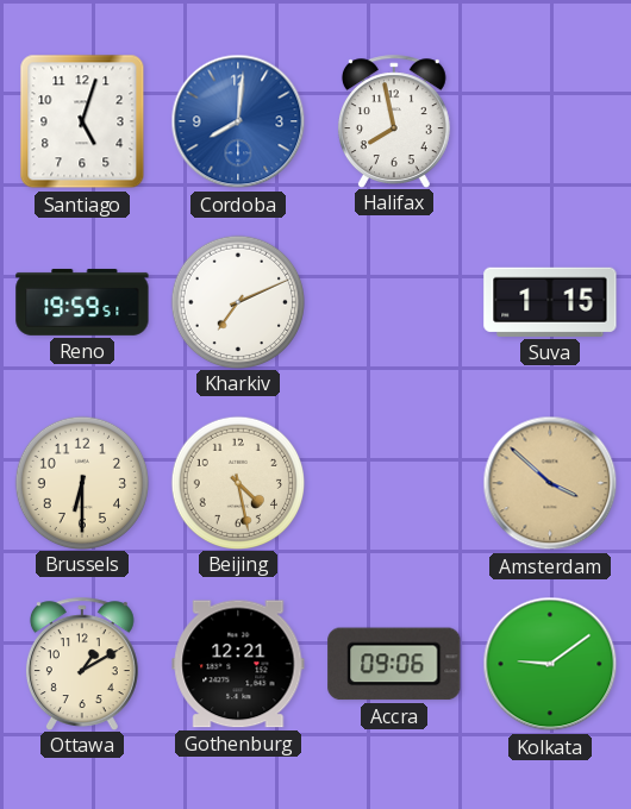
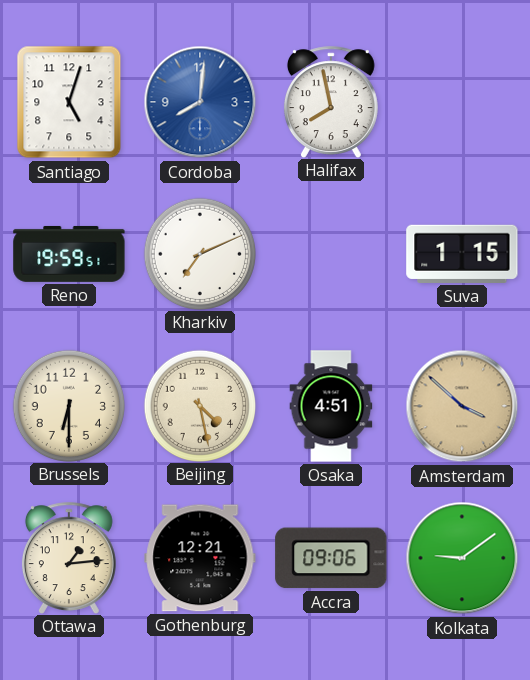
Osaka: none -> 4:51
Ottawa: 1:10 -> 1:14
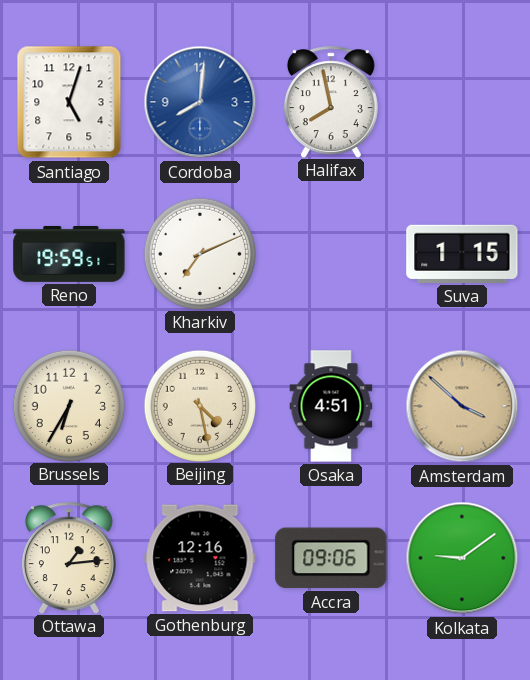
Brussels: 6:30 -> 6:35
Gothenburg: 12:21 -> 12:16
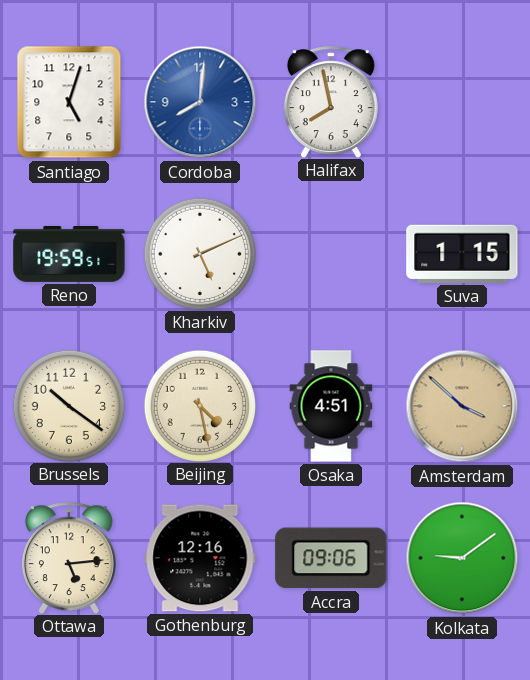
Kharkiv: 7:11 -> 5:11
Brussels: 6:35 -> 10:21
Ottawa: 1:14 -> 5:14
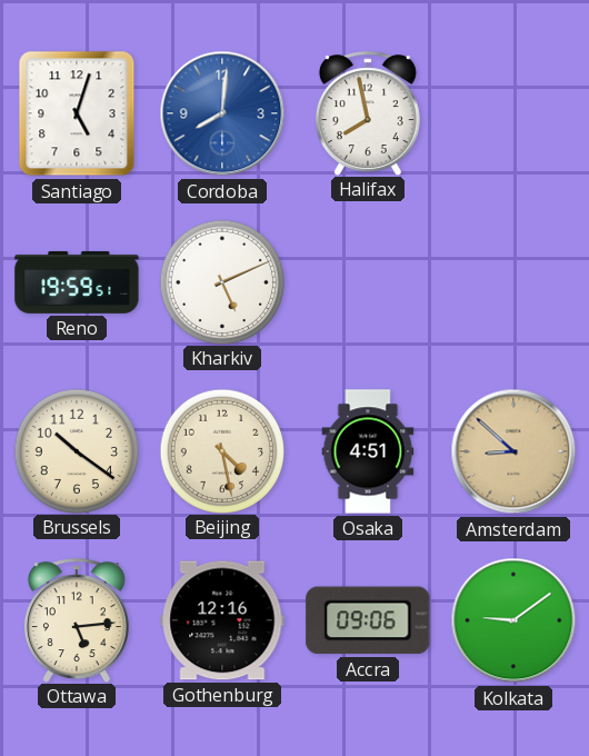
Suva: 1:15 -> none
Amsterdam: 3:52 -> 8:52
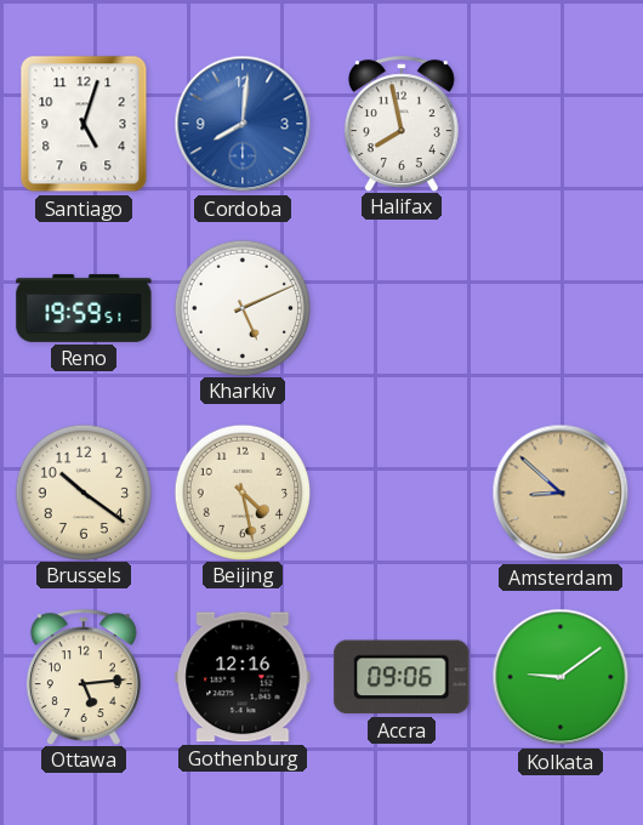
Osaka: 4:51 -> none
